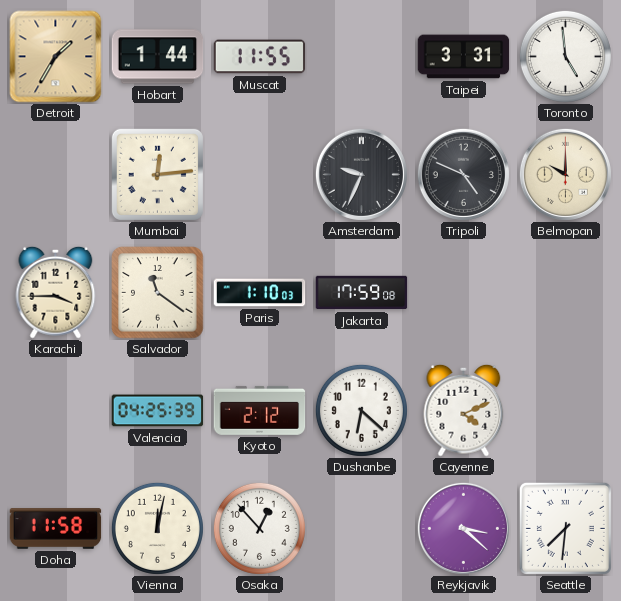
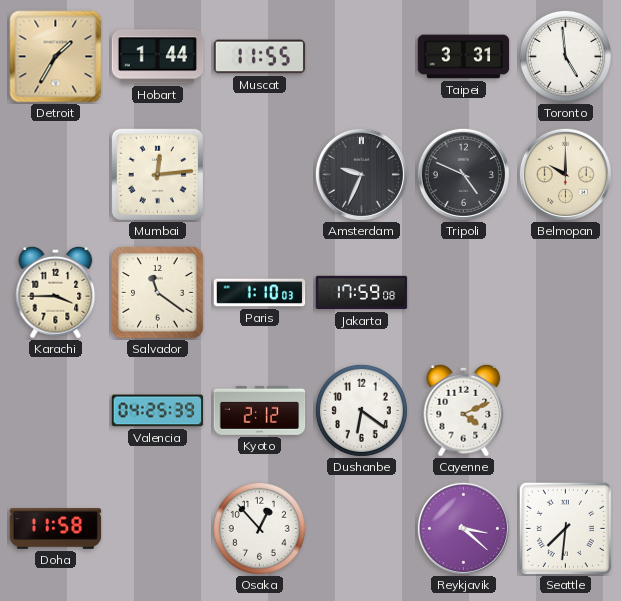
Dushanbe: 6:22 -> 6:21
Vienna: 12:02 -> none
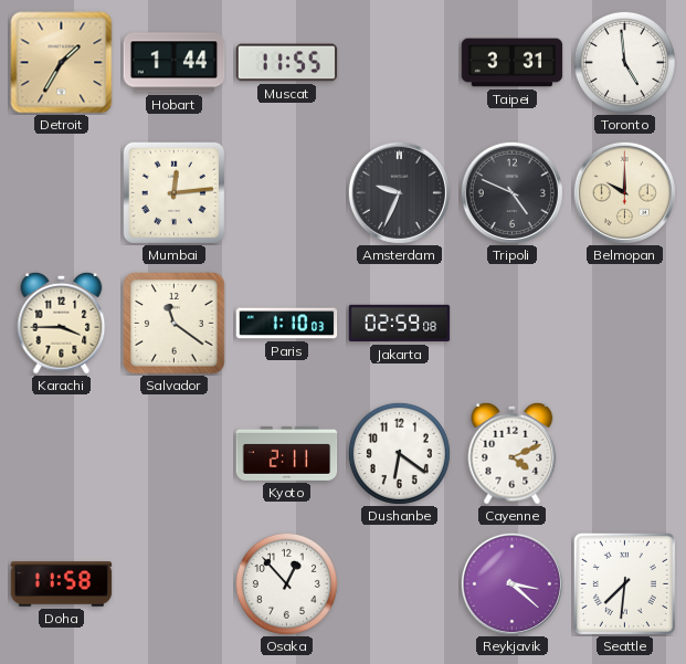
Jakarta: 17:59 -> 02:59
Valencia: 04:25 -> none
Kyoto: 2:12 -> 2:11
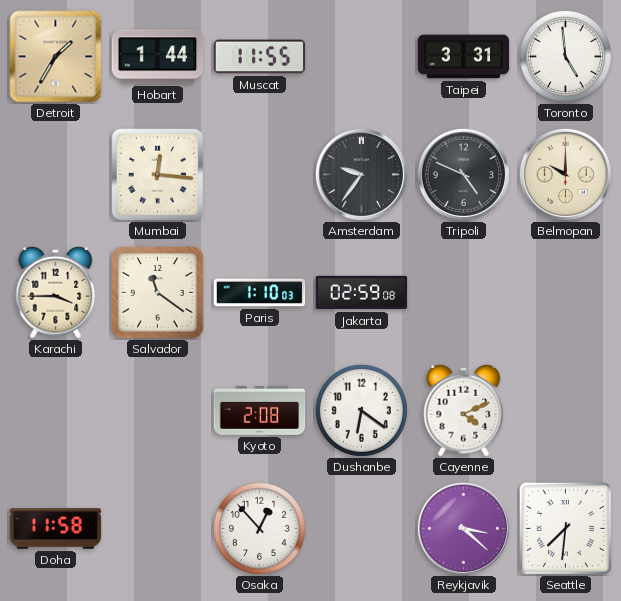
Mumbai: 12:14 -> 12:16
Amsterdam: 9:34 -> 9:36
Kyoto: 2:11 -> 2:08
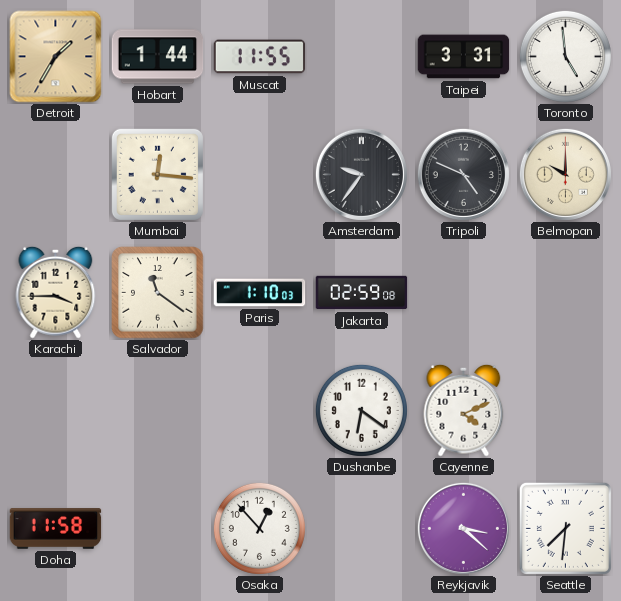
Kyoto: 2:08 -> none
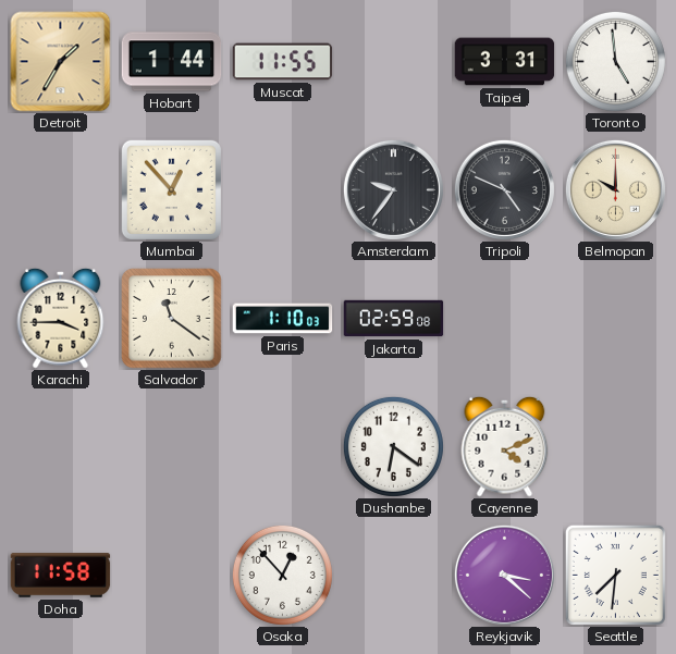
Mumbai: 12:16 -> 12:53
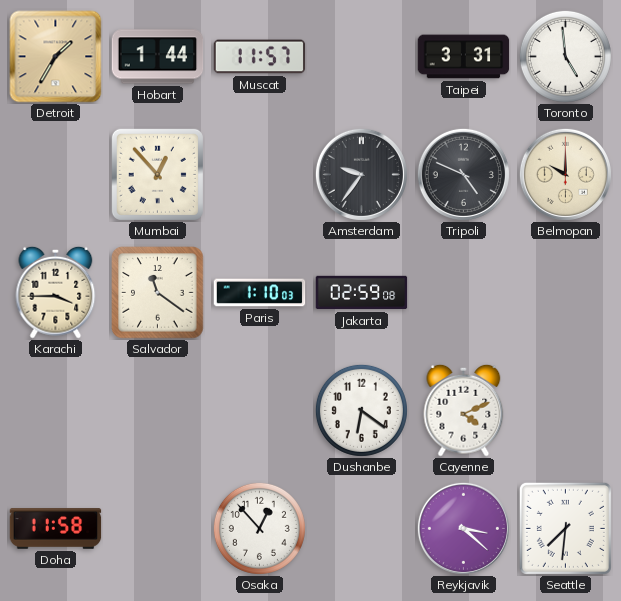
Muscat: 11:55 -> 11:57
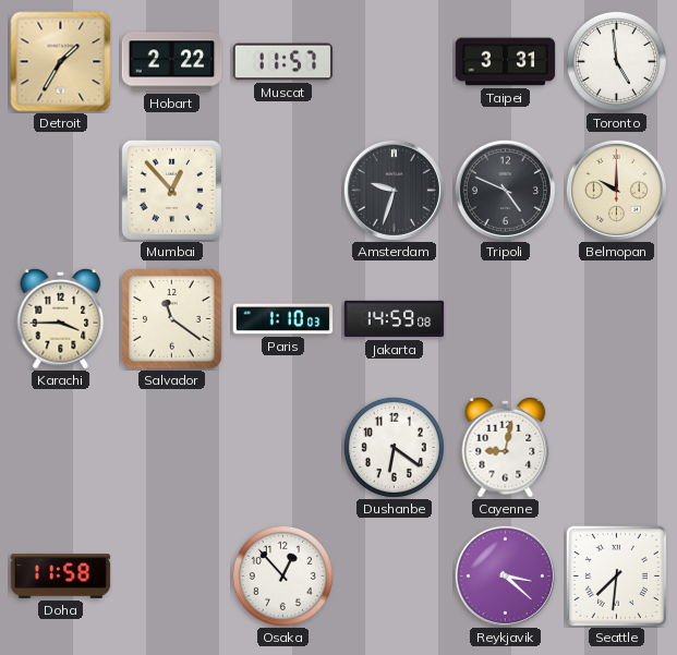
Hobart: 1:44 -> 2:22
Amsterdam: 9:36 -> 9:33
Jakarta: 02:59 -> 14:59
Cayenne: 4:11 -> 9:02
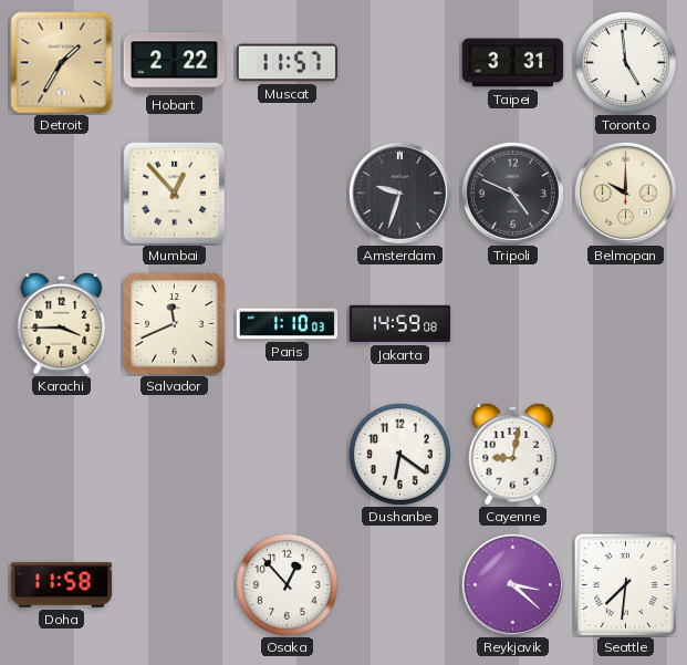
Salvador: 11:21 -> 11:41
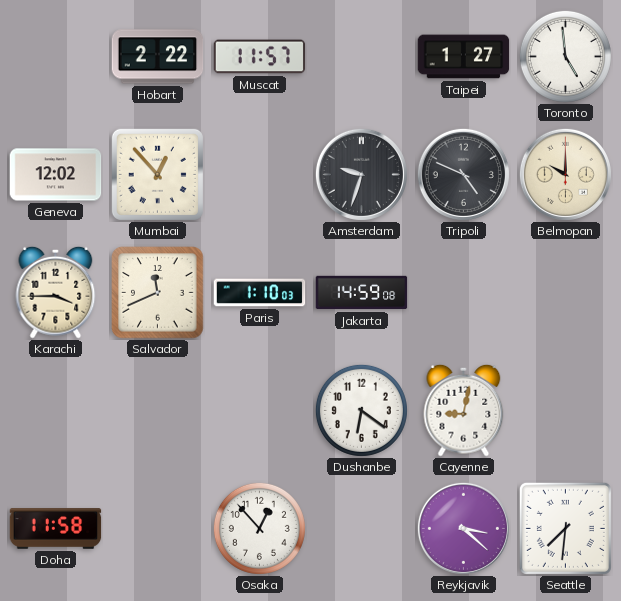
Detroit: 1:35 -> none
Taipei: 3:31 -> 1:27
Geneva: none -> 12:02
